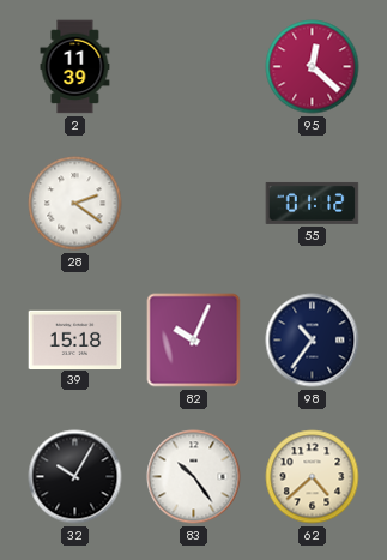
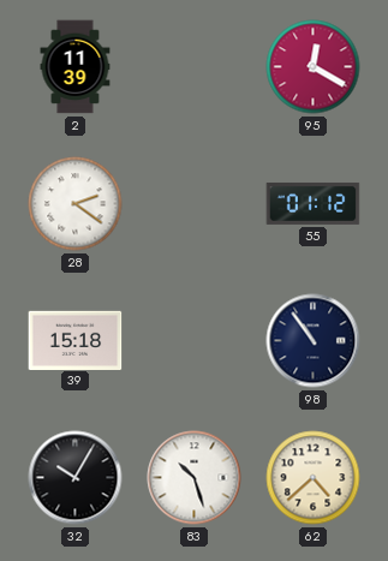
95: 12:22 -> 12:20
82: 10:04 -> none
98: 10:36 -> 10:54
83: 10:24 -> 10:27
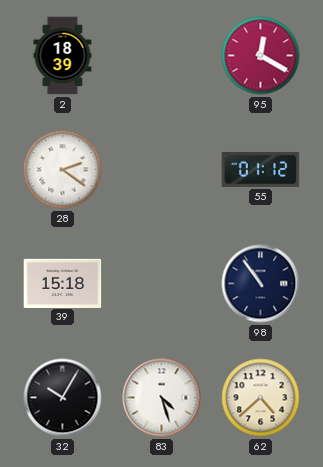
2: 11:39 -> 18:39
83: 10:27 -> 4:27
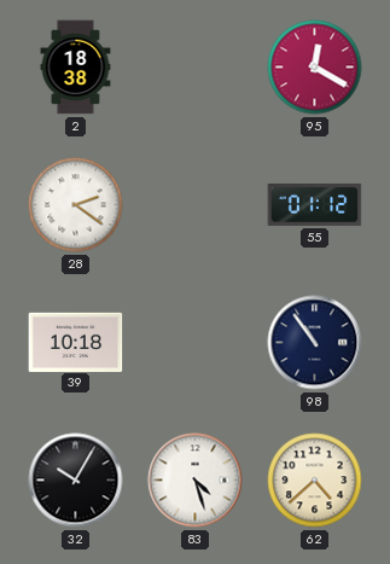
2: 18:39 -> 18:38
39: 15:18 -> 10:18
